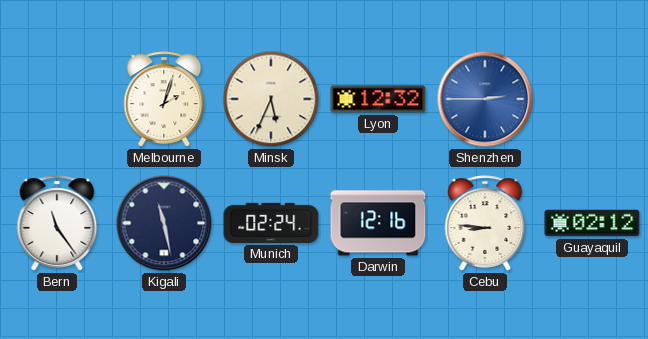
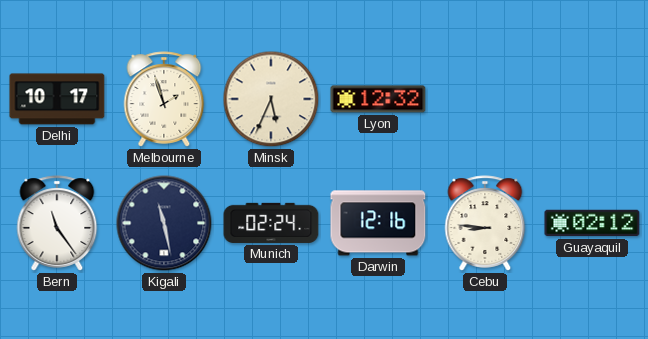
Delhi: none -> 10:17
Melbourne: 2:03 -> 1:57
Shenzhen: 2:45 -> none
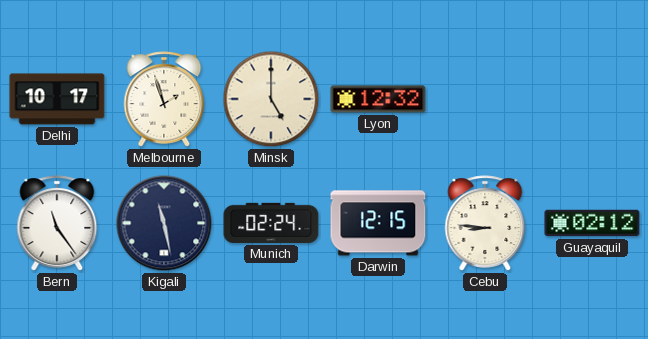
Minsk: 5:34 -> 5:00
Darwin: 12:16 -> 12:15
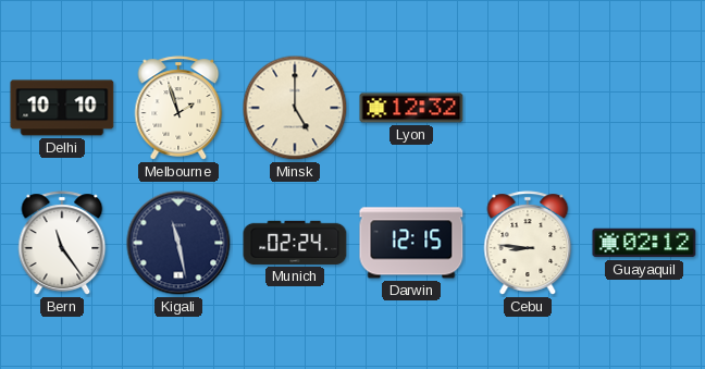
Delhi: 10:17 -> 10:10
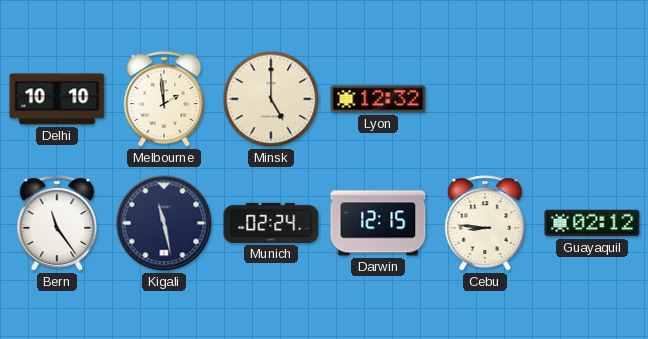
Melbourne: 1:57 -> 1:59
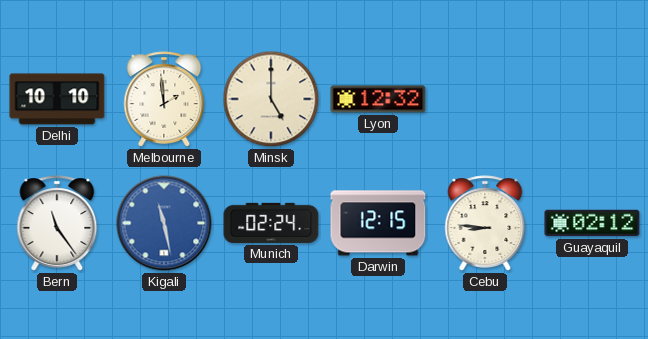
Kigali dial: navy -> blue
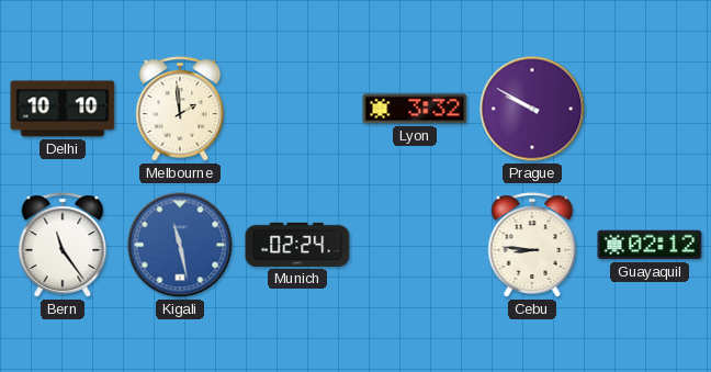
Minsk: 5:00 -> none
Lyon: 12:32 -> 3:32
Prague: none -> 9:50
Darwin: 12:15 -> none
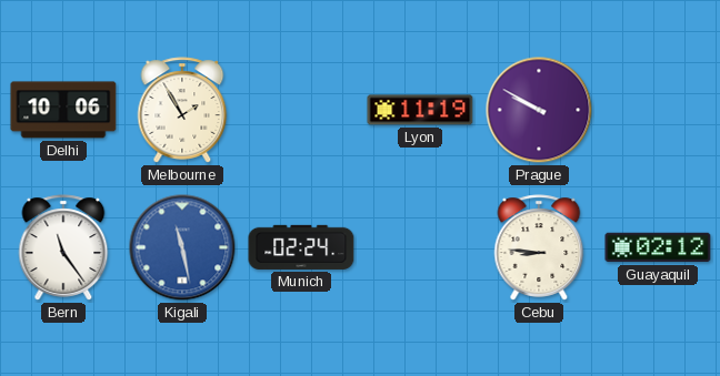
Delhi: 10:10 -> 10:06
Melbourne: 1:59 -> 1:55
Lyon: 3:32 -> 11:19
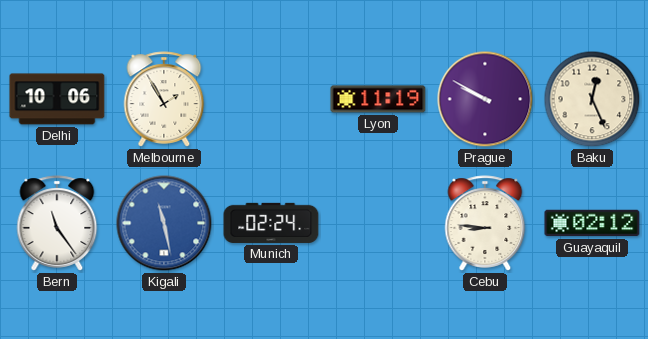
Baku: none -> 12:26
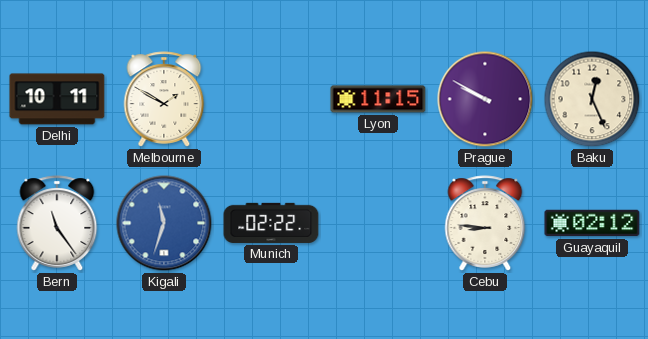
Delhi: 10:06 -> 10:11
Melbourne: 1:55 -> 1:50
Lyon: 11:19 -> 11:15
Kigali: 11:28 -> 11:33
Munich: 02:24 -> 02:22
